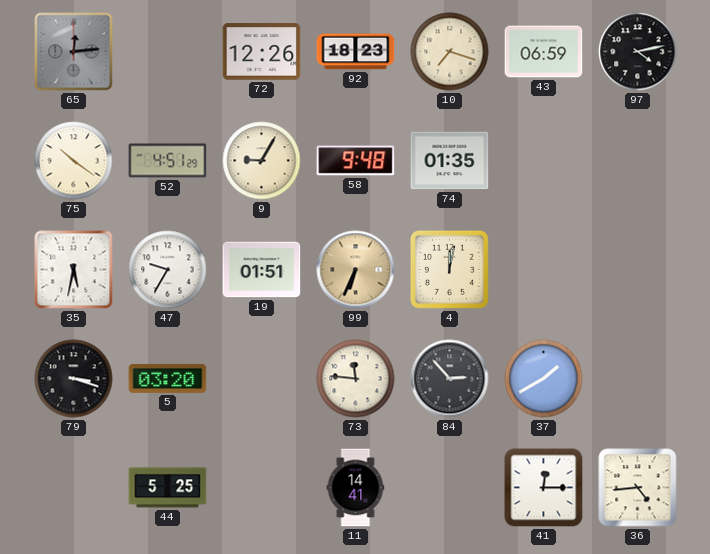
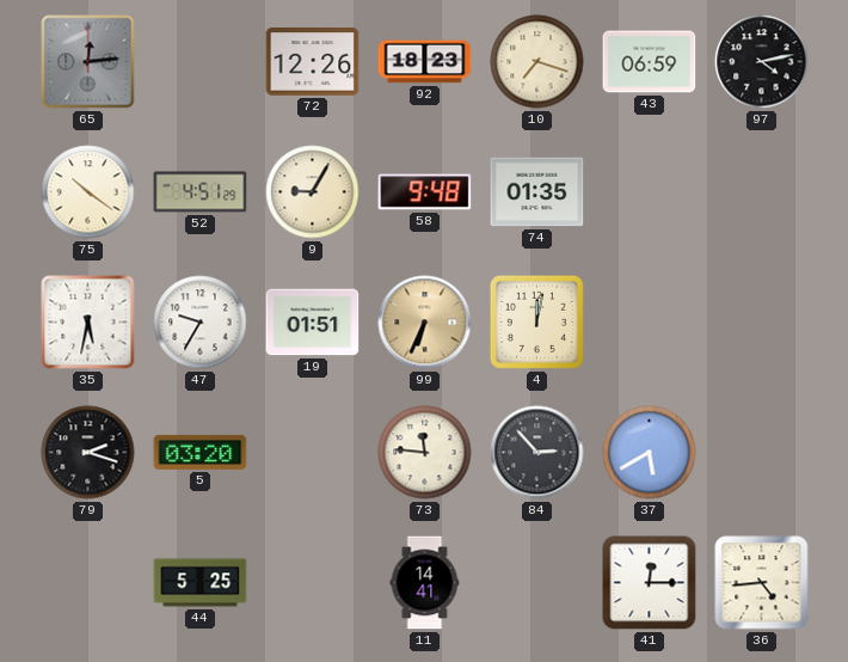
79: 3:18 -> 2:18
37: 1:40 -> 5:40
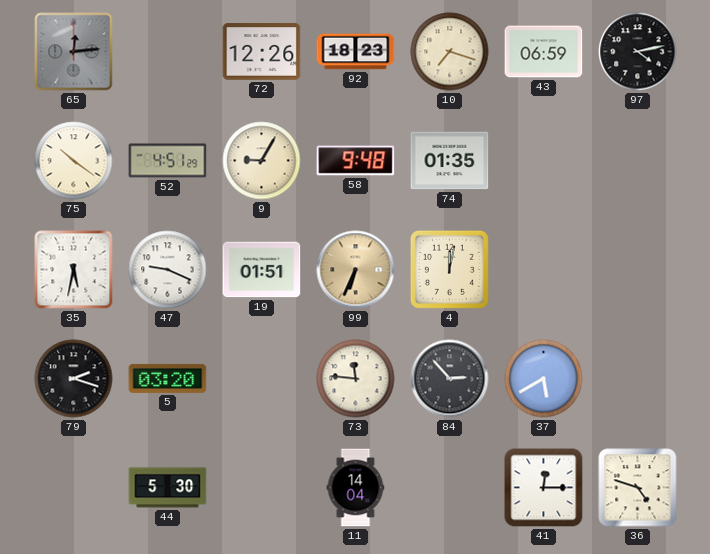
47: 9:35 -> 9:19
44: 5:25 -> 5:30
11: 14:41 -> 14:04
36: 4:44 -> 4:48
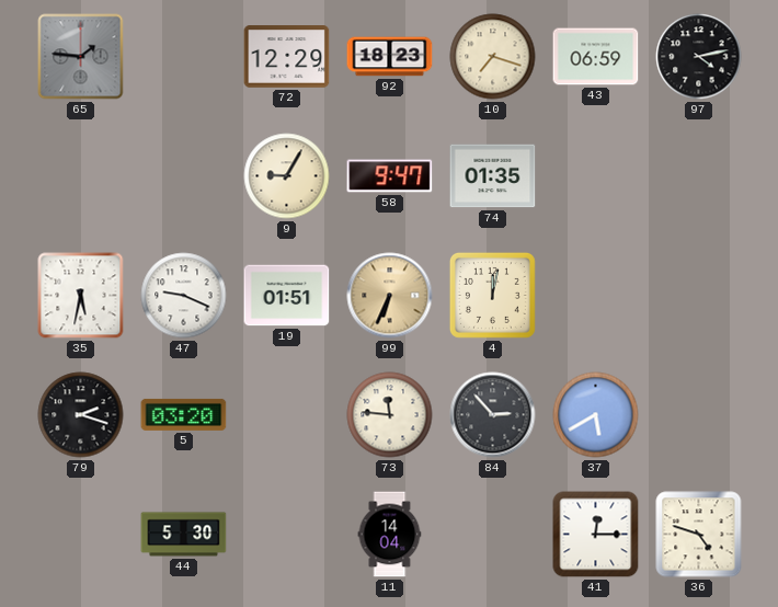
65: 12:14 -> 1:46
72: 12:26 -> 12:29
75: 10:21 -> none
52: 4:51 -> none
58: 9:48 -> 9:47
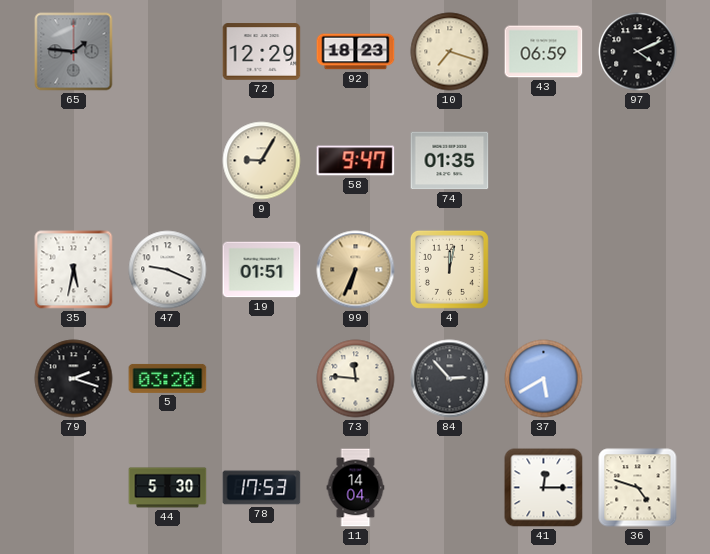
97: 4:13 -> 4:11
78: none -> 17:53
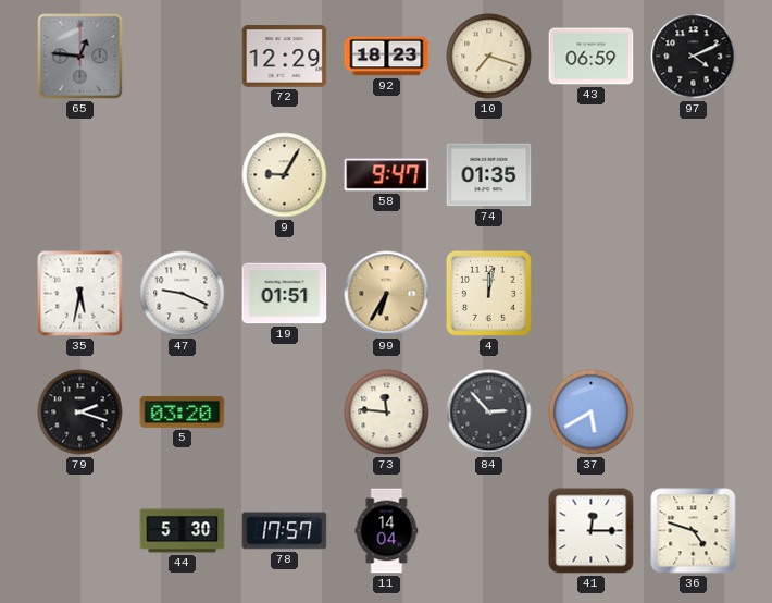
65: 1:46 -> 12:46
99: 6:34 -> 6:35
78: 17:53 -> 17:57
